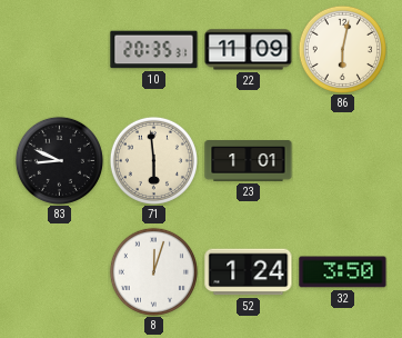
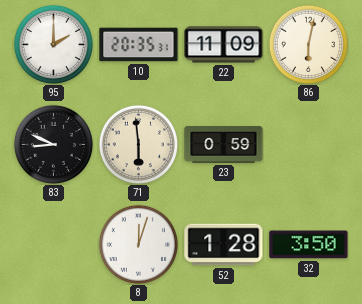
95: none -> 2:00
23: 1:01 -> 0:59
52: 1:24 -> 1:28
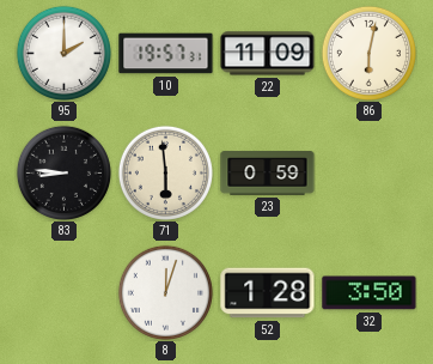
10: 20:35 -> 19:57
83: 8:49 -> 8:46
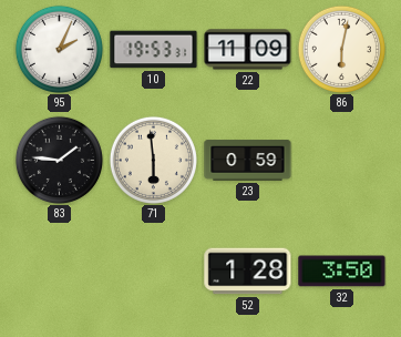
95: 2:00 -> 2:04
10: 19:57 -> 19:53
83: 8:46 -> 1:46
8: 12:03 -> none
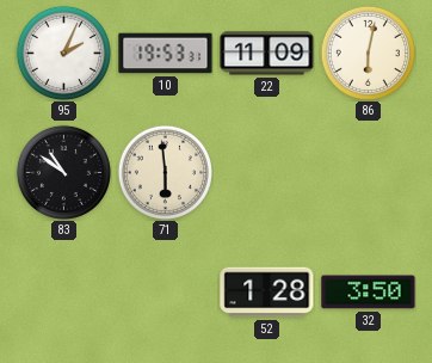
83: 1:46 -> 10:51
23: 0:59 -> none
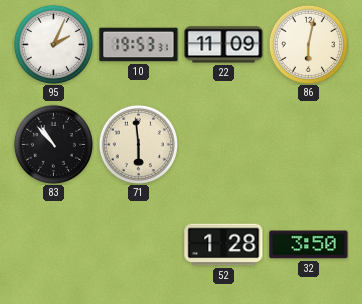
83: 10:51 -> 10:53
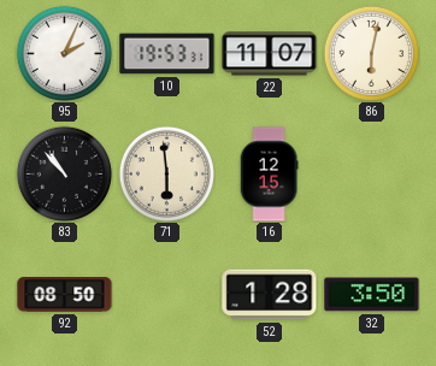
22: 11:09 -> 11:07
16: none -> 12:15
92: none -> 08:50
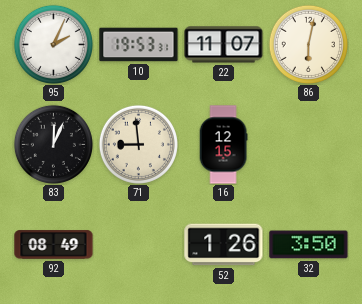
83: 10:53 -> 12:04
71: 5:59 -> 8:59
92: 08:50 -> 08:49
52: 1:28 -> 1:26
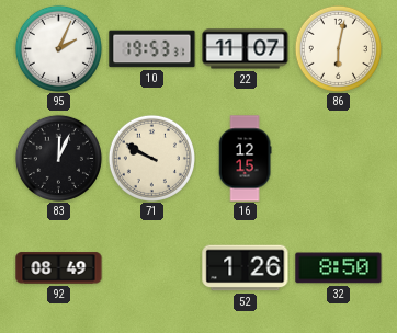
71: 8:59 -> 9:50
32: 3:50 -> 8:50
